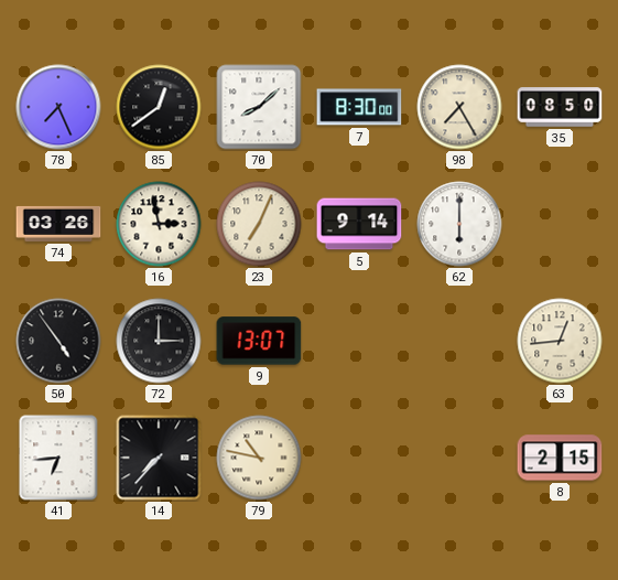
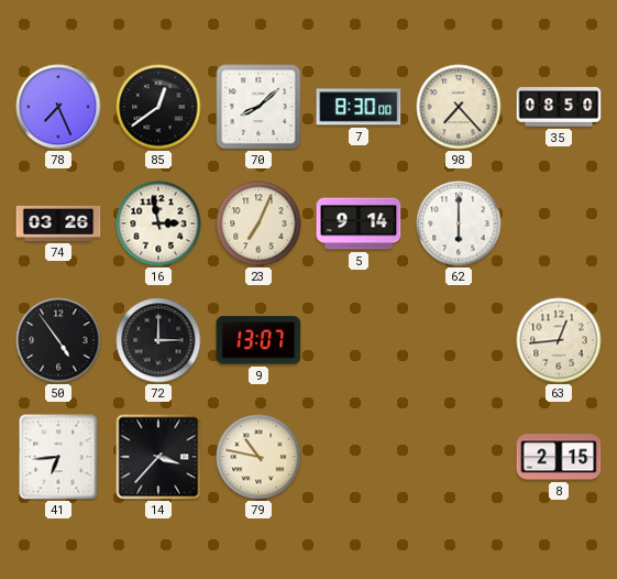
98: 7:25 -> 7:23
14: 7:37 -> 3:37
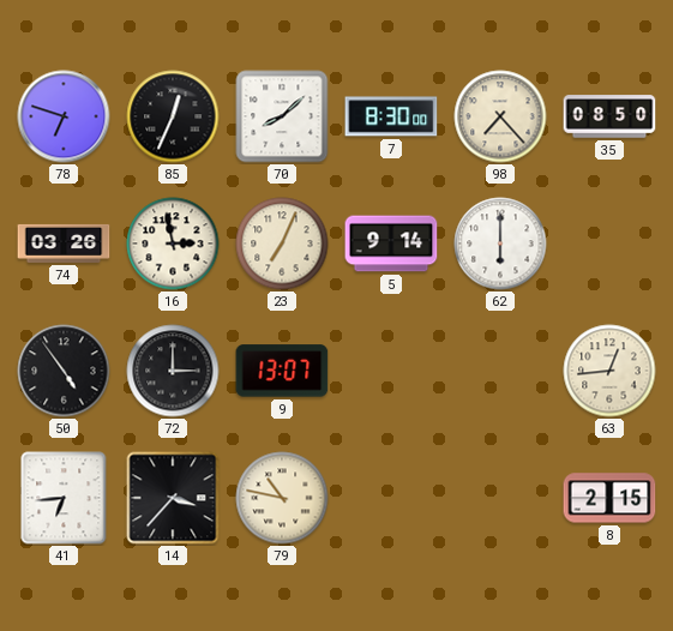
78: 7:26 -> 6:48
85: 12:39 -> 12:34
